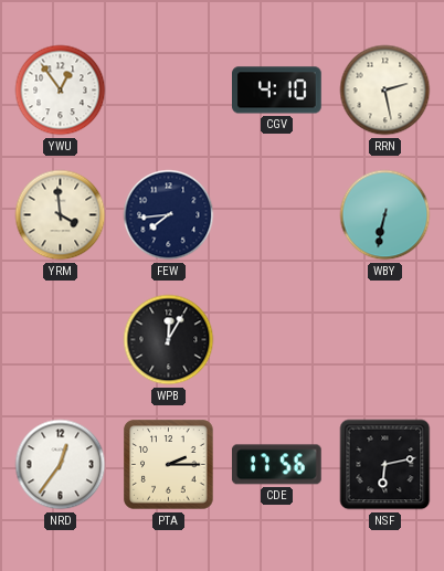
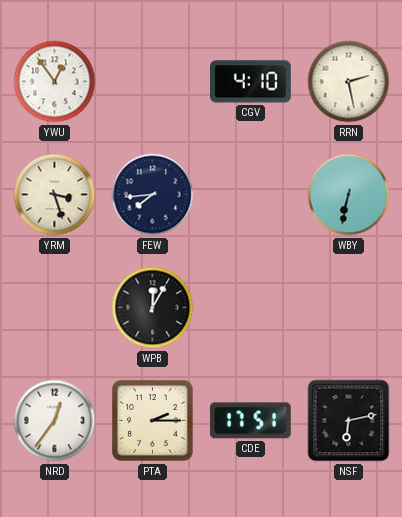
YRM: 3:59 -> 3:27
CDE: 17:56 -> 17:51
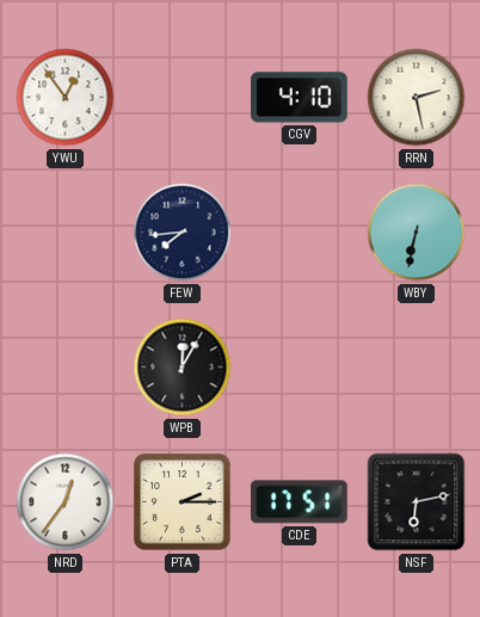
YRM: 3:27 -> none
